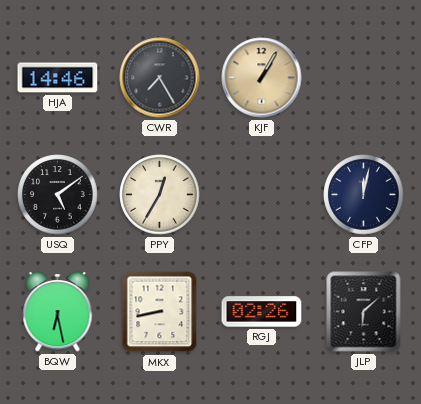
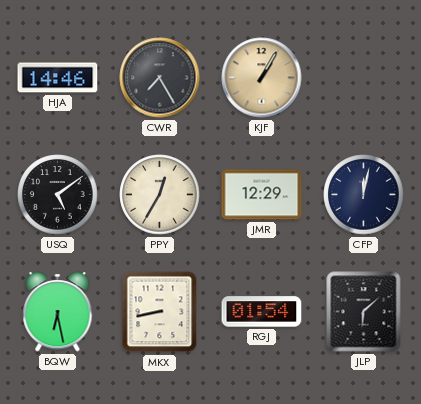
JMR: none -> 12:29
RGJ: 02:26 -> 01:54
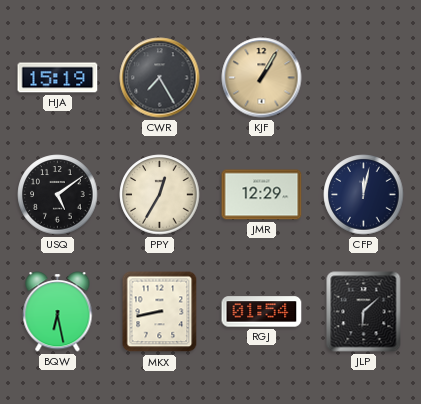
HJA: 14:46 -> 15:19
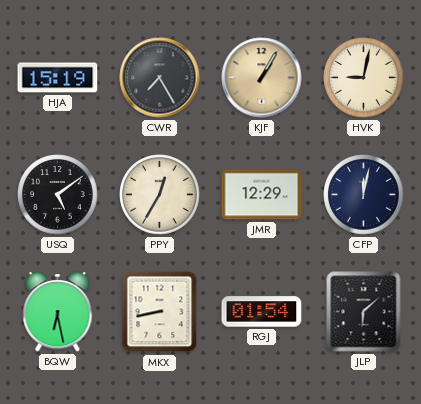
HVK: none -> 9:02
